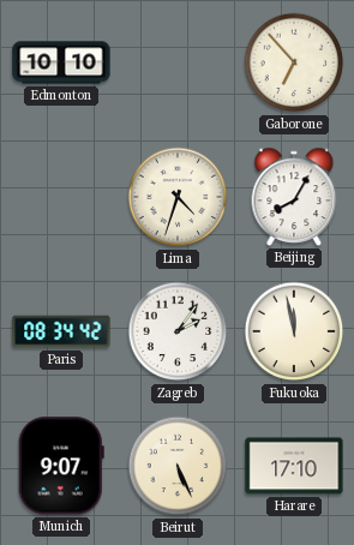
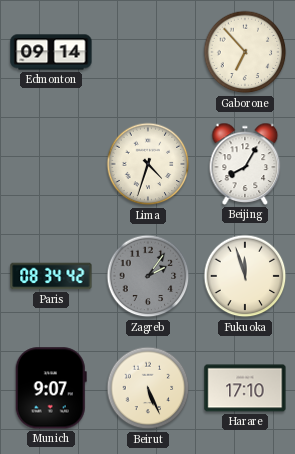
Edmonton: 10:10 -> 09:14
Zagreb dial: white -> grey
Fukuoka: 11:58 -> 11:57
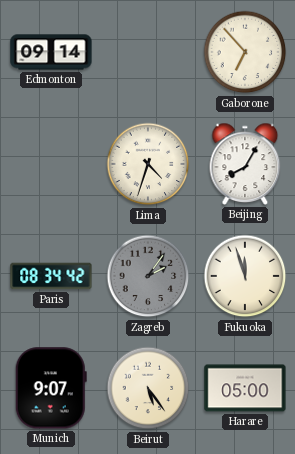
Beirut: 5:26 -> 5:24
Harare: 17:10 -> 05:00
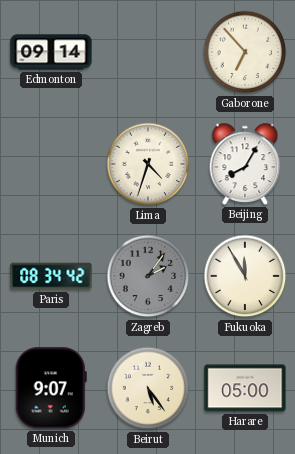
Fukuoka: 11:57 -> 11:55
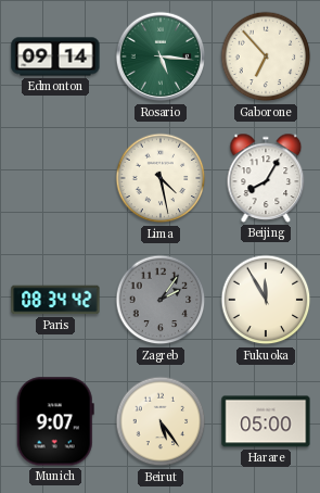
Rosario: none -> 5:16
Lima: 4:33 -> 4:28
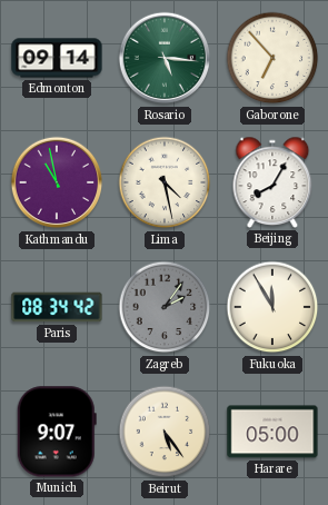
Kathmandu: none -> 10:58
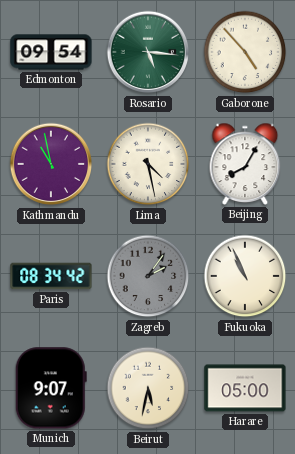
Edmonton: 09:14 -> 09:54
Gaborone: 6:53 -> 4:53
Fukuoka: 11:55 -> 10:56
Beirut: 5:24 -> 5:32
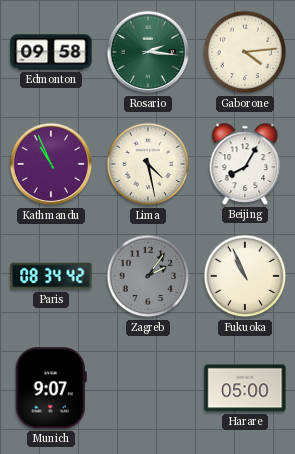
Edmonton: 09:54 -> 09:58
Rosario: 5:16 -> 2:16
Gaborone: 4:53 -> 4:14
Kathmandu: 10:58 -> 10:56
Beirut: 5:32 -> none
